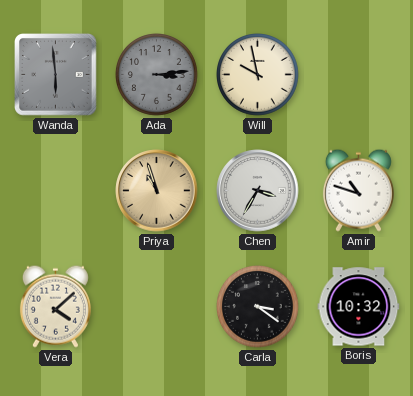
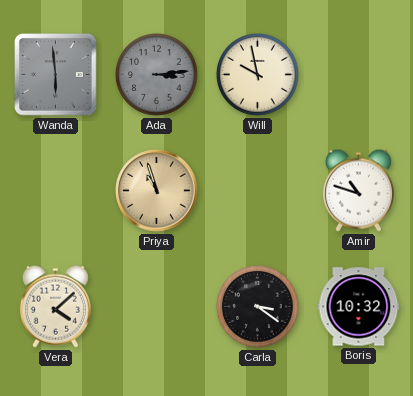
Chen: 3:35 -> none
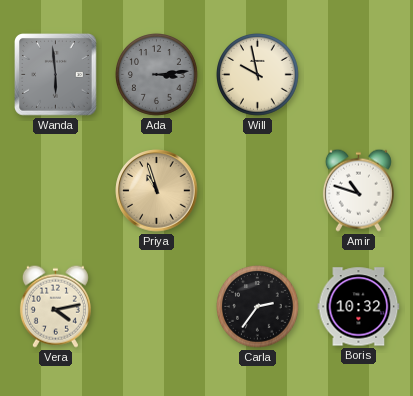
Vera: 4:08 -> 4:13
Carla: 3:21 -> 2:36
